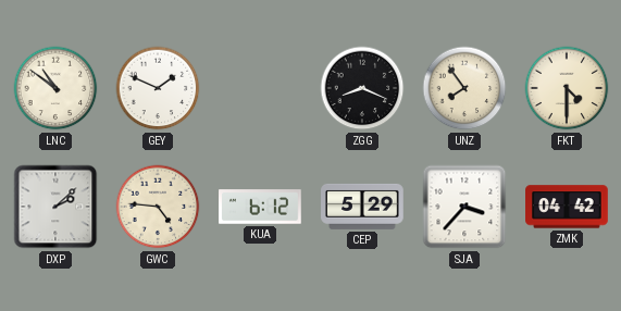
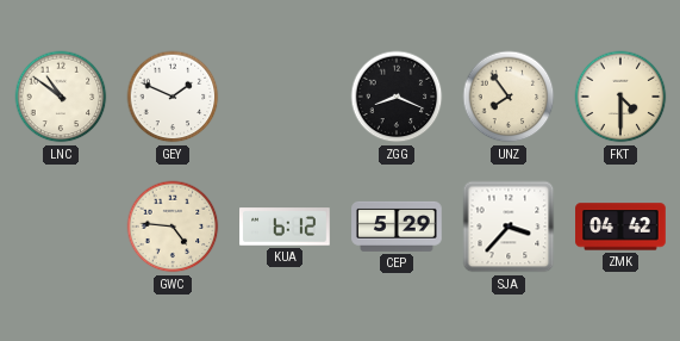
DXP: 2:08 -> none
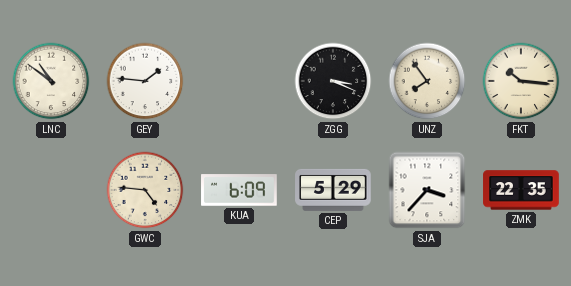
GEY: 1:49 -> 1:46
ZGG: 8:19 -> 3:19
FKT: 4:30 -> 10:16
KUA: 6:12 -> 6:09
ZMK: 04:42 -> 22:35
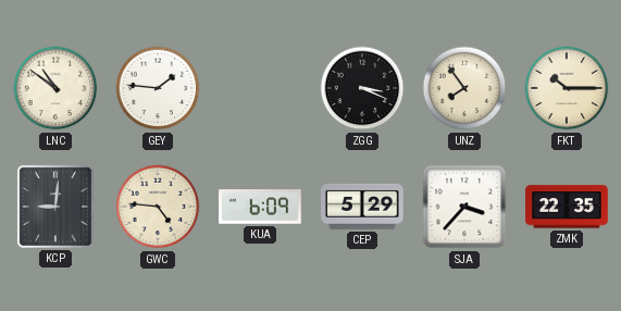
FKT: 10:16 -> 10:15
KCP: none -> 9:01
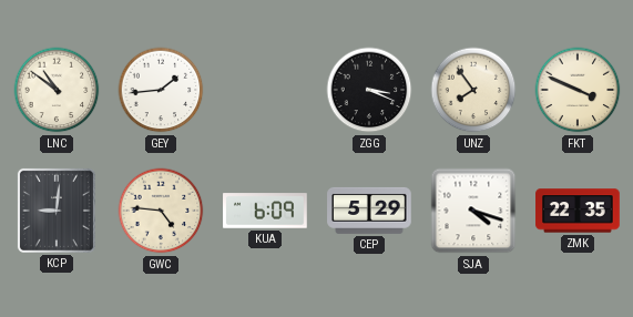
GEY: 1:46 -> 1:44
FKT: 10:15 -> 3:49
SJA: 3:37 -> 4:18
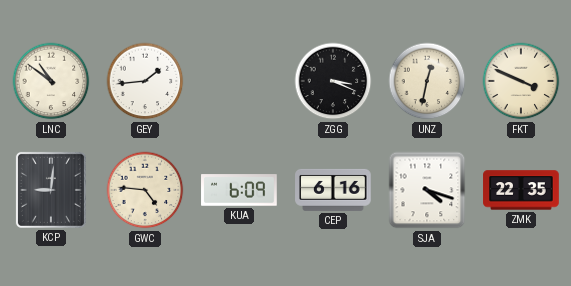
UNZ: 7:54 -> 12:32
CEP: 5:29 -> 6:16
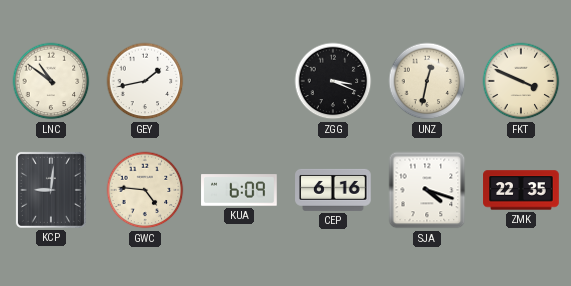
GEY: 1:44 -> 1:43
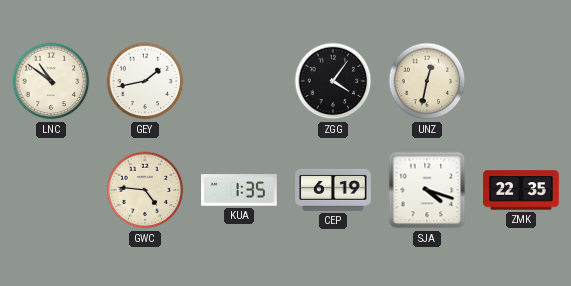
ZGG: 3:19 -> 4:06
FKT: 3:49 -> none
KCP: 9:01 -> none
KUA: 6:09 -> 1:35
CEP: 6:16 -> 6:19
